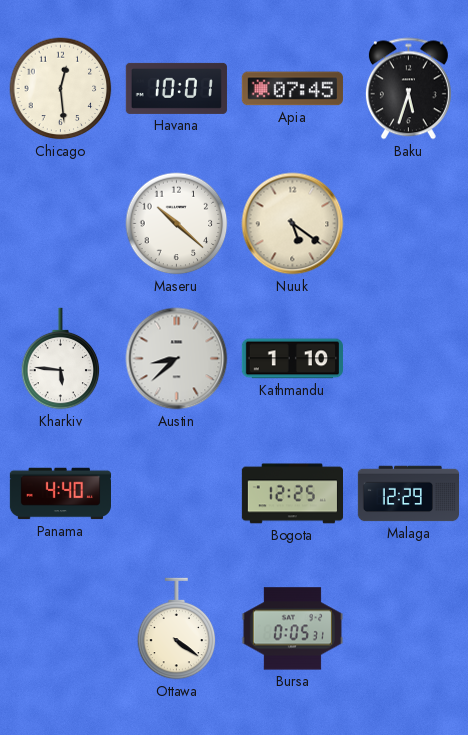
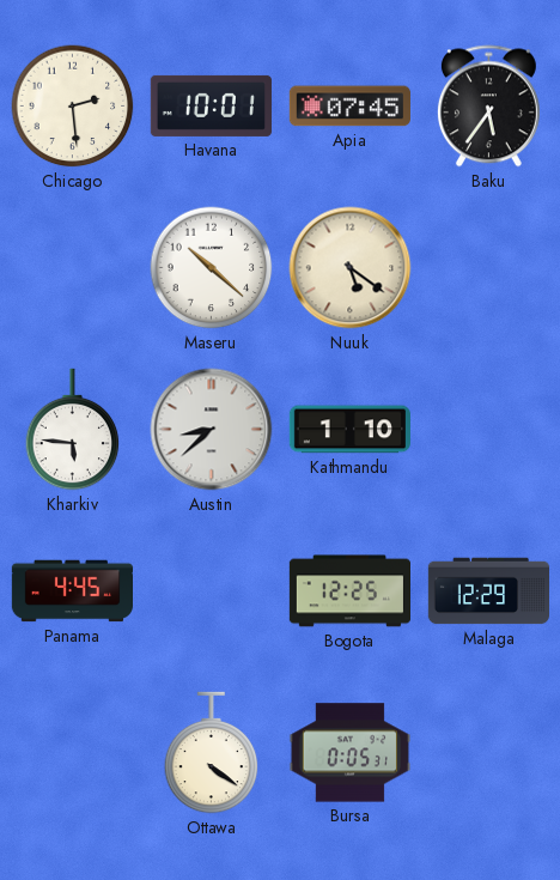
Chicago: 12:29 -> 2:29
Baku: 5:33 -> 5:36
Panama: 4:40 -> 4:45
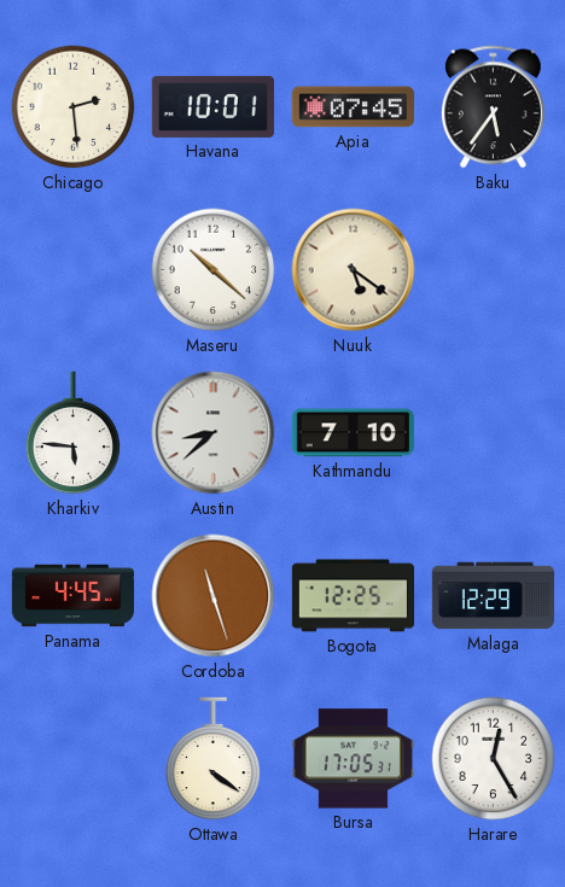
Kathmandu: 1:10 -> 7:10
Cordoba: none -> 11:27
Bursa: 0:05 -> 17:05
Harare: none -> 12:25
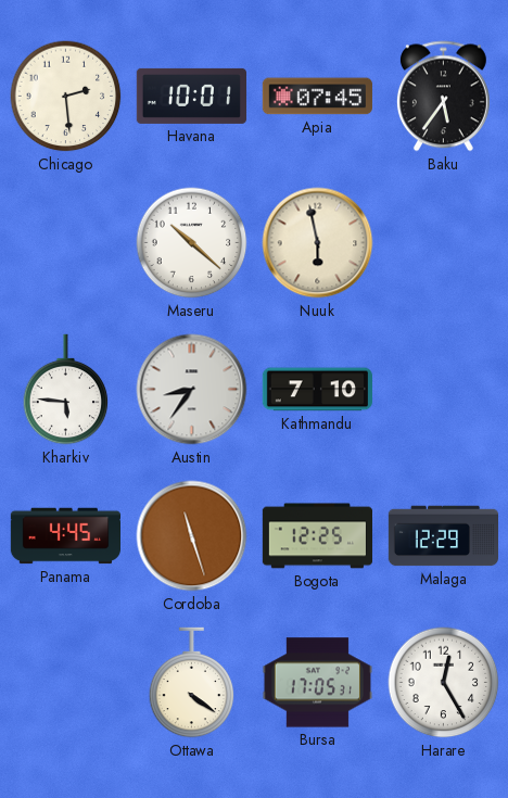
Nuuk: 5:21 -> 5:58
Austin: 8:38 -> 8:36
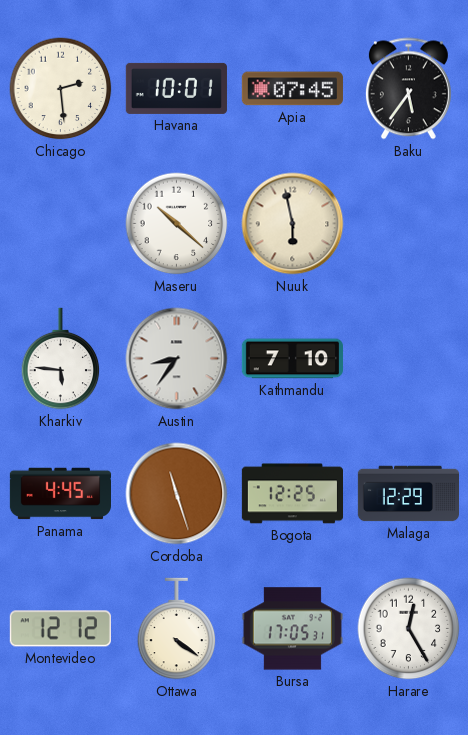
Montevideo: none -> 12:12
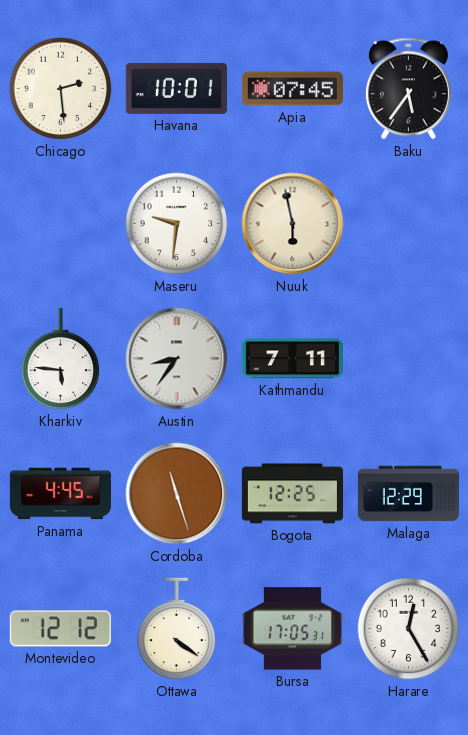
Maseru: 10:22 -> 9:31
Kathmandu: 7:10 -> 7:11
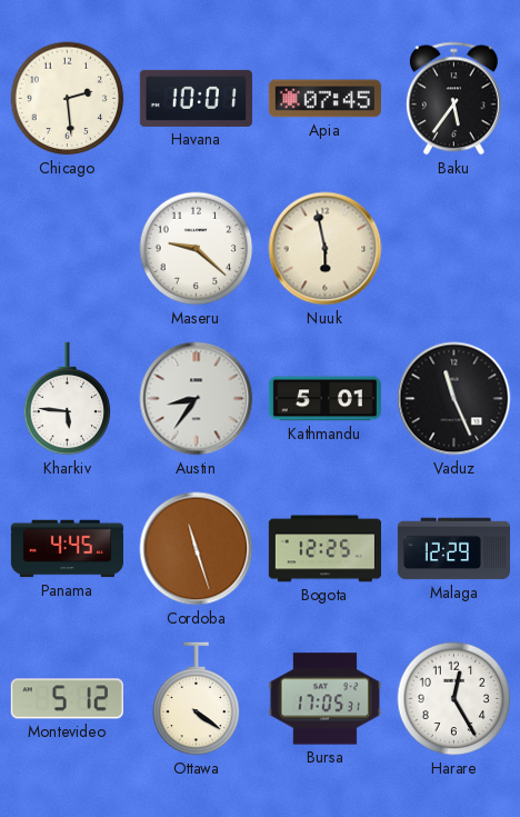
Maseru: 9:31 -> 9:22
Kathmandu: 7:11 -> 5:01
Vaduz: none -> 11:26
Montevideo: 12:12 -> 5:12
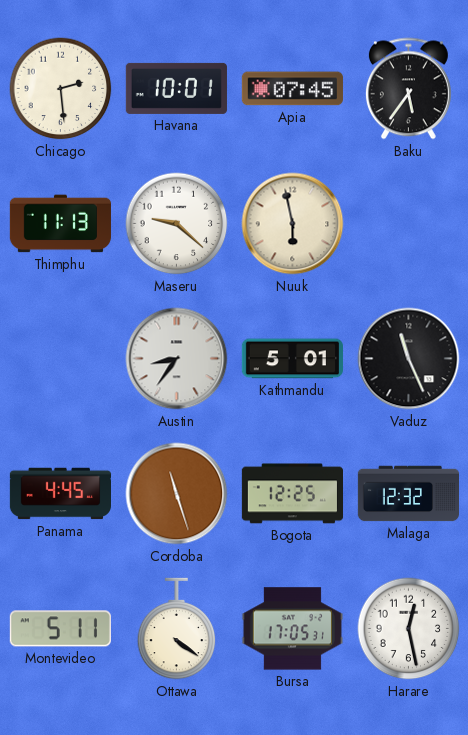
Thimphu: none -> 11:13
Kharkiv: 5:46 -> none
Malaga: 12:29 -> 12:32
Montevideo: 5:12 -> 5:11
Harare: 12:25 -> 12:28
